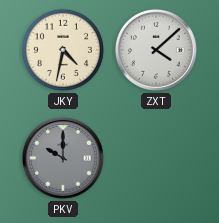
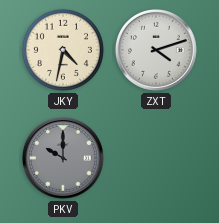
ZXT: 4:08 -> 4:12
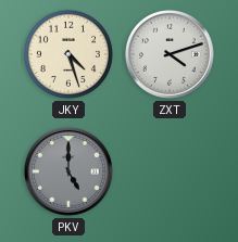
JKY: 4:32 -> 4:27
PKV: 10:00 -> 5:00
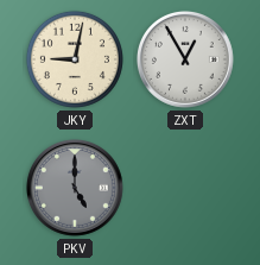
JKY: 4:27 -> 9:02
ZXT: 4:12 -> 12:55
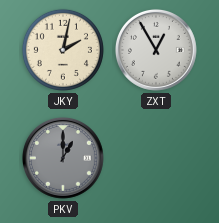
JKY: 9:02 -> 2:02
PKV: 5:00 -> 1:00
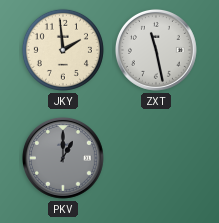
JKY: 2:02 -> 1:59
ZXT: 12:55 -> 11:28
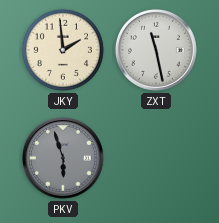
PKV: 1:00 -> 5:57
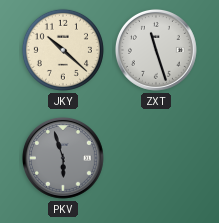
JKY: 1:59 -> 10:22
ZXT: 11:28 -> 11:27
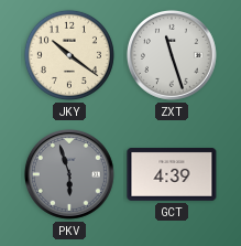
JKY: 10:22 -> 10:21
GCT: none -> 4:39
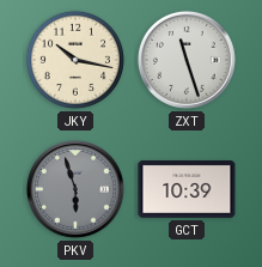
JKY: 10:21 -> 10:17
GCT: 4:39 -> 10:39
